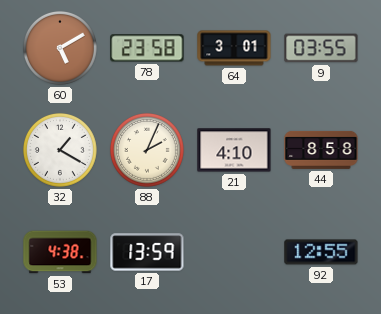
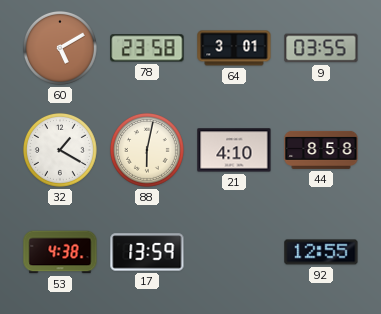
88: 2:04 -> 6:02
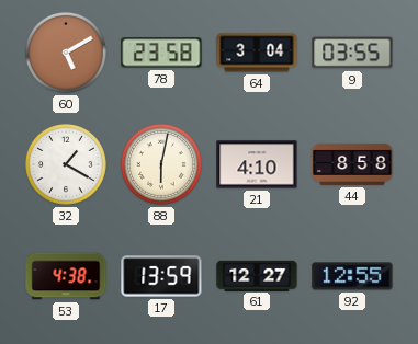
64: 3:01 -> 3:04
61: none -> 12:27
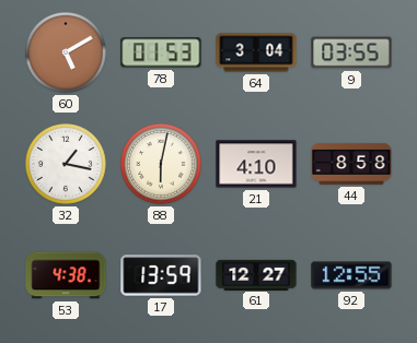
78: 23:58 -> 01:53
32: 1:20 -> 1:17
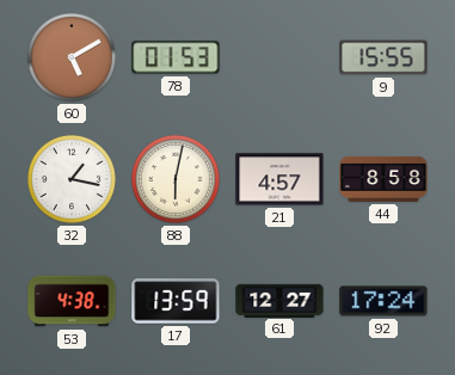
64: 3:04 -> none
9: 03:55 -> 15:55
21: 4:10 -> 4:57
92: 12:55 -> 17:24
